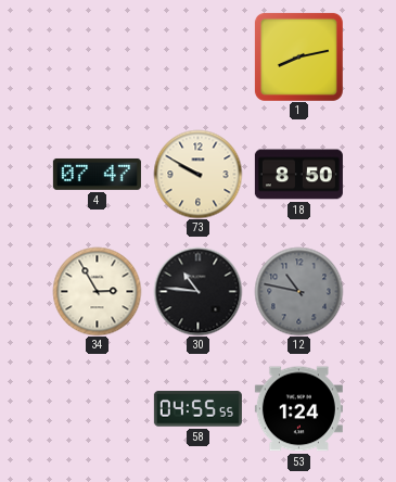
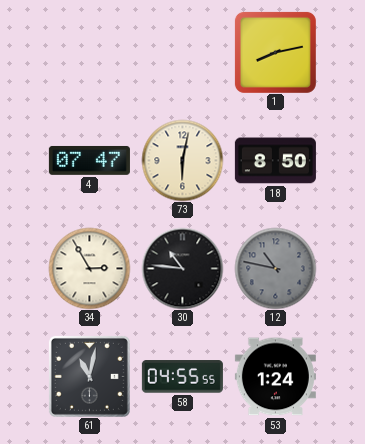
73: 9:50 -> 6:02
61: none -> 11:02
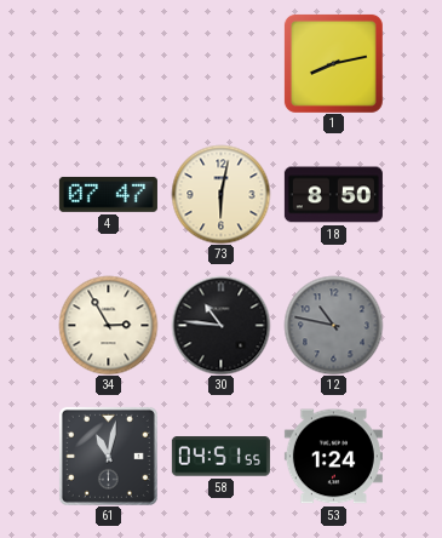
58: 04:55 -> 04:51
